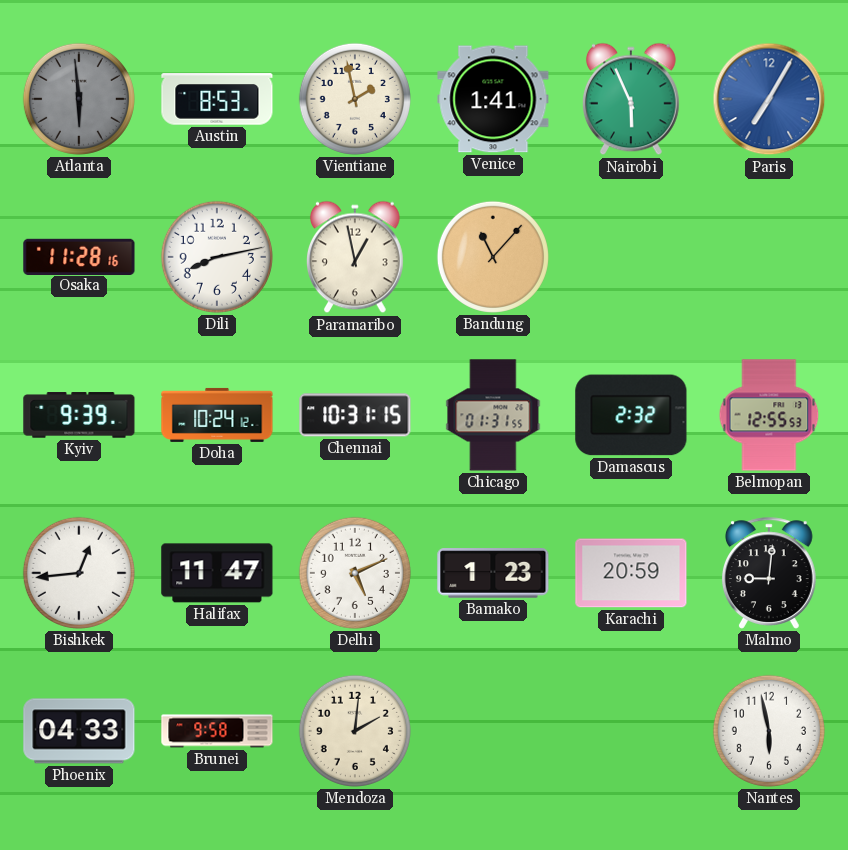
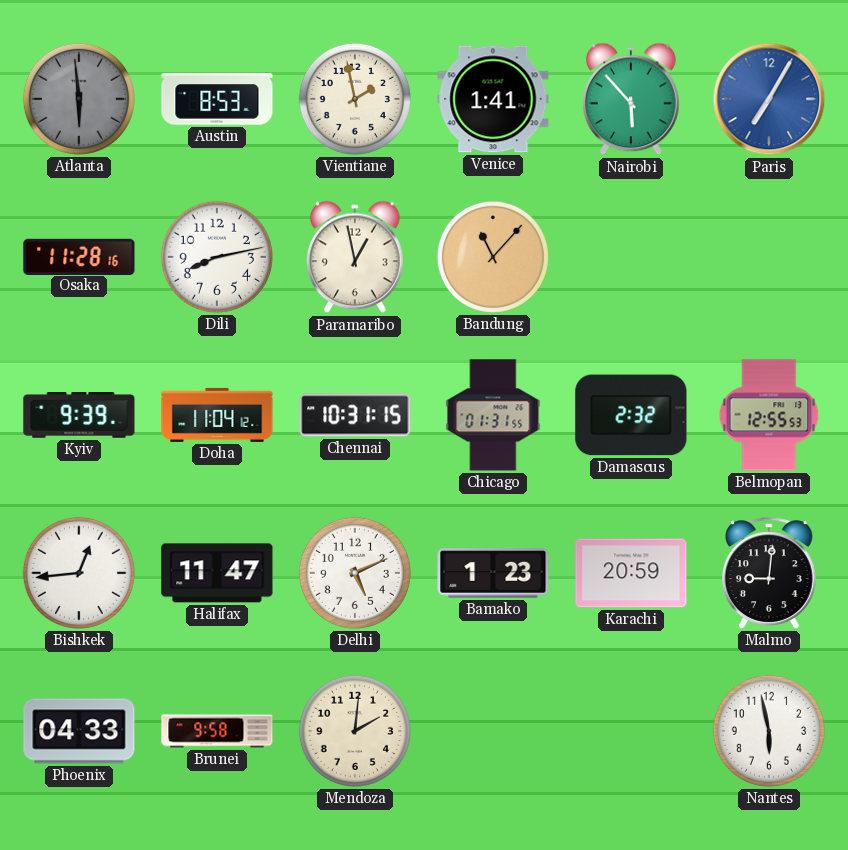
Nairobi: 5:56 -> 5:53
Doha: 10:24 -> 11:04
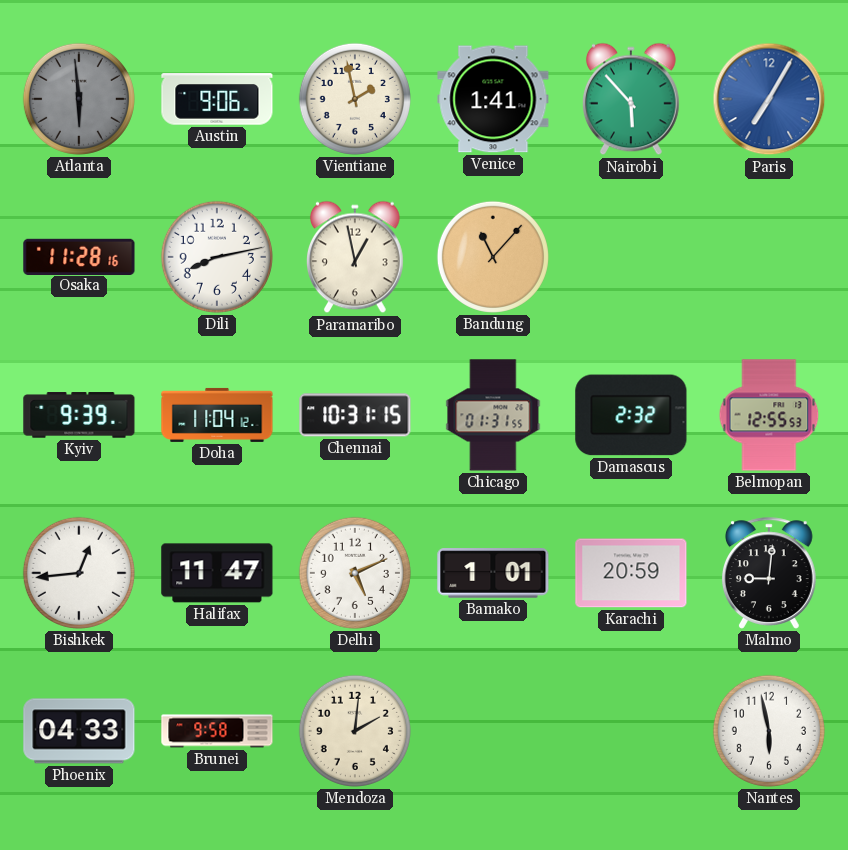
Austin: 8:53 -> 9:06
Bamako: 1:23 -> 1:01
